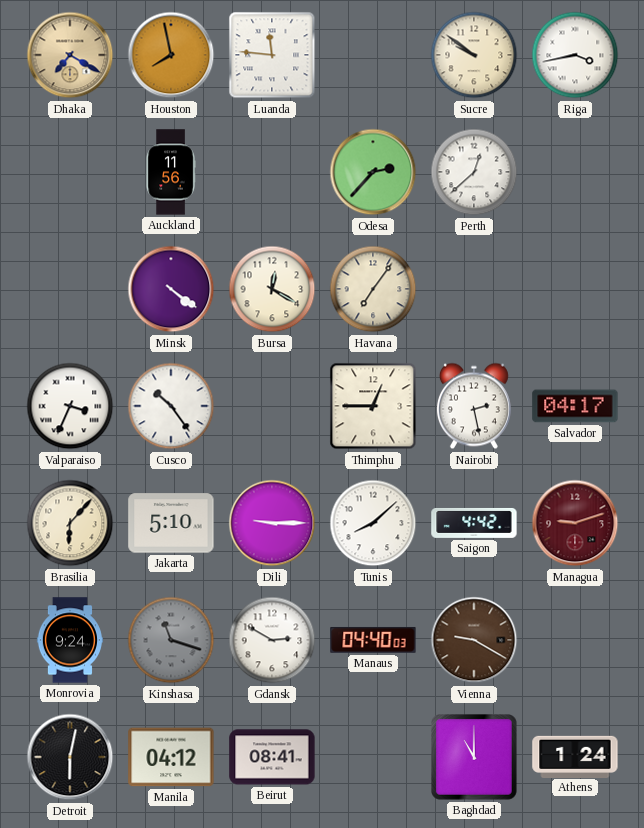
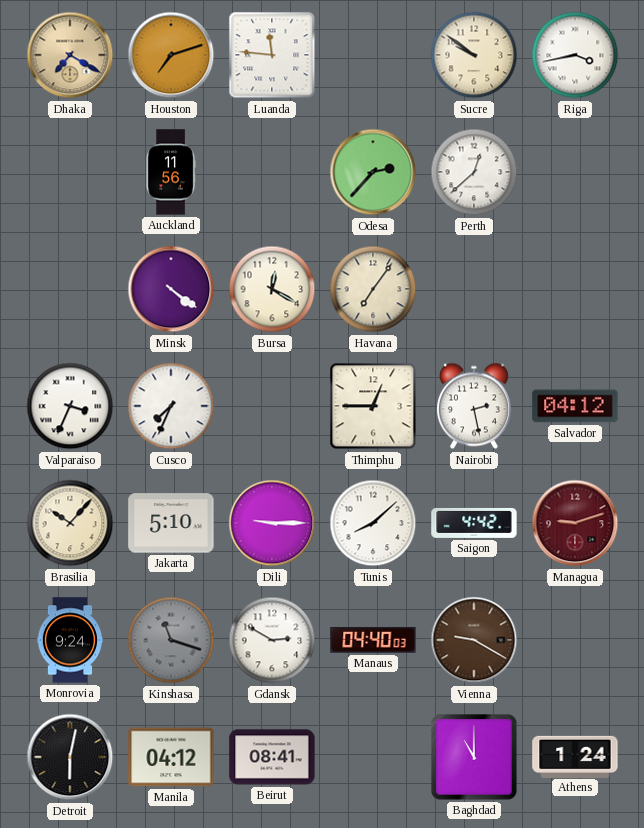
Houston: 7:58 -> 7:12
Cusco: 10:24 -> 7:34
Salvador: 04:17 -> 04:12
Brasilia: 6:07 -> 10:07
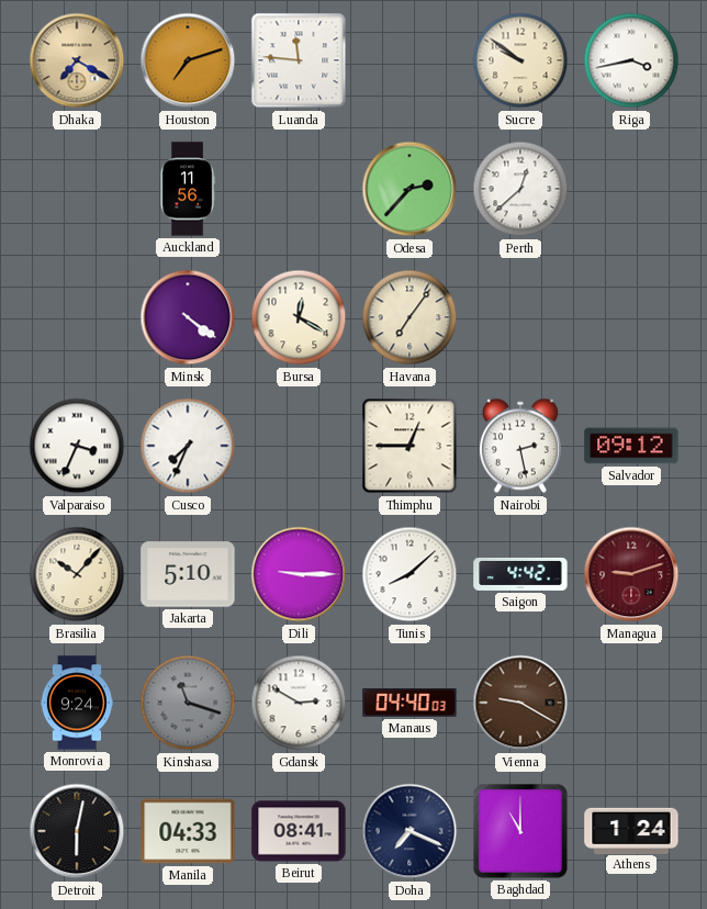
Salvador: 04:12 -> 09:12
Manila: 04:12 -> 04:33
Doha: none -> 7:19
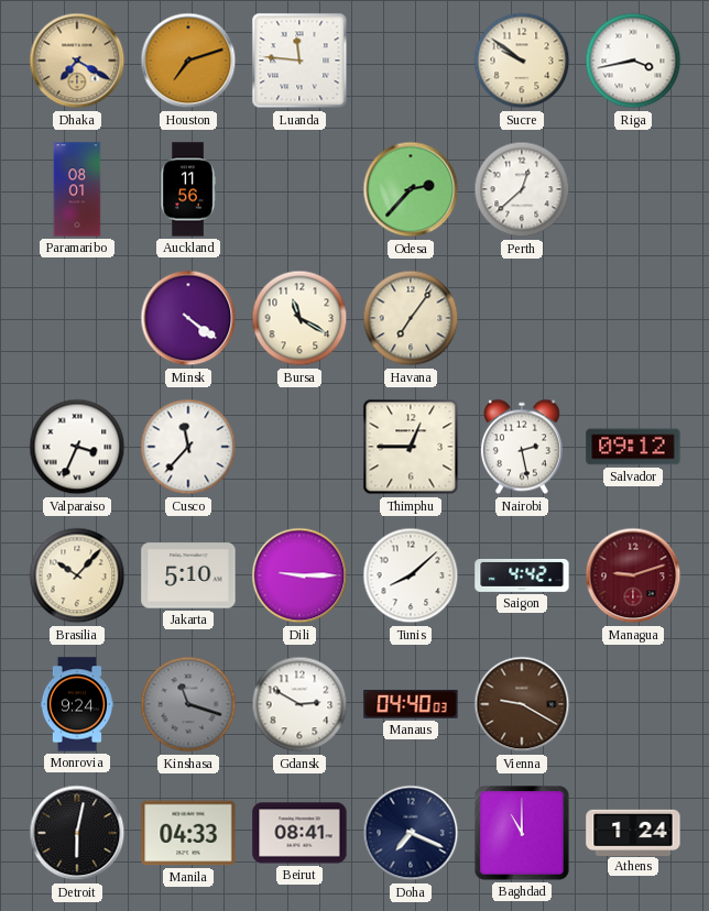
Paramaribo: none -> 08:01
Bursa: 12:20 -> 11:20
Cusco: 7:34 -> 11:37
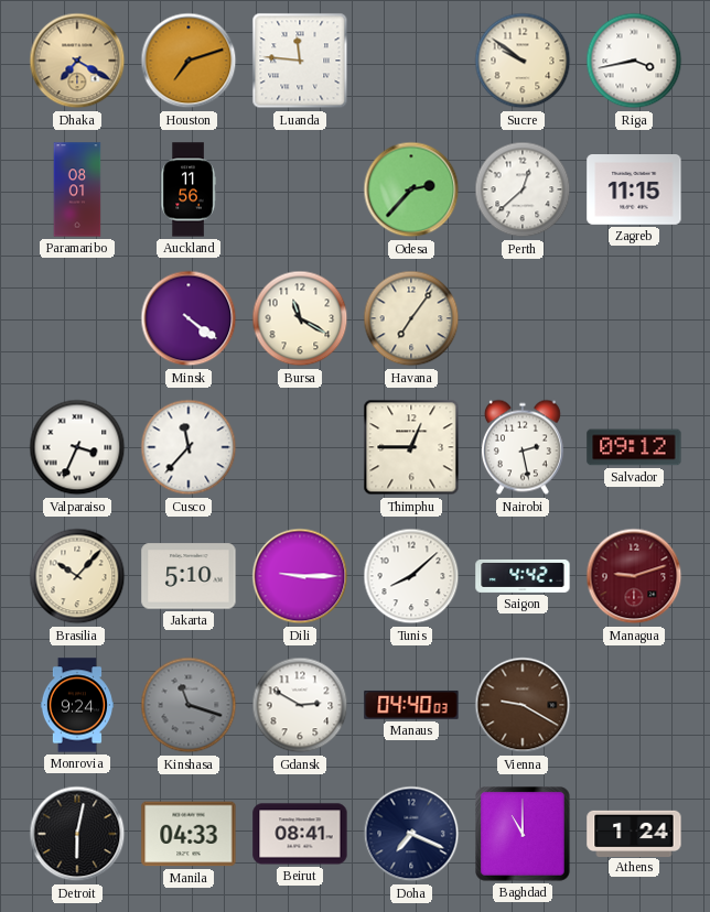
Zagreb: none -> 11:15
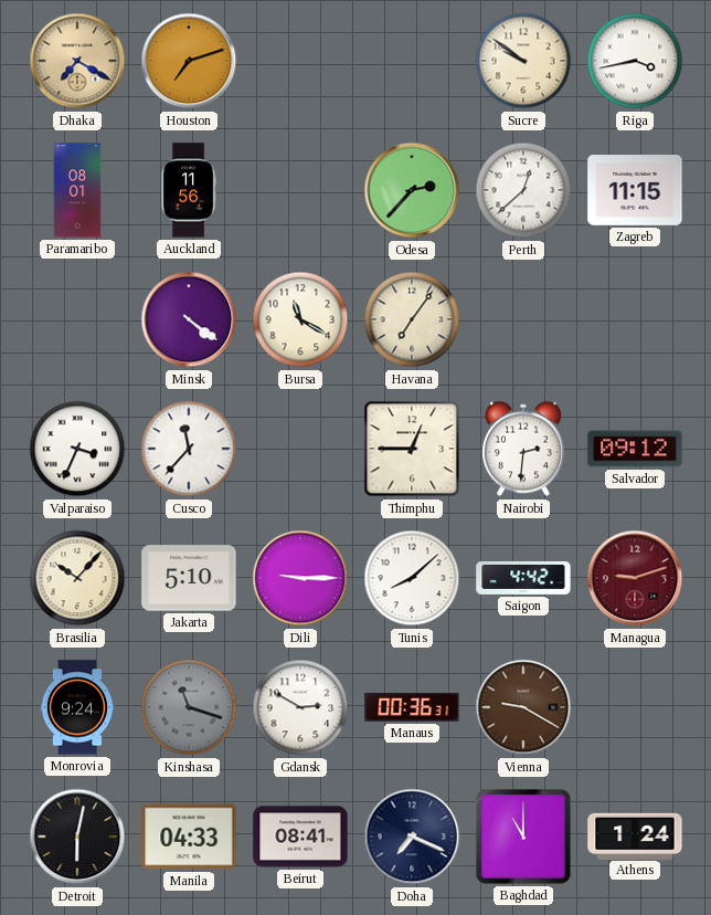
Luanda: 11:46 -> none
Nairobi: 2:28 -> 2:31
Manaus: 04:40 -> 00:36
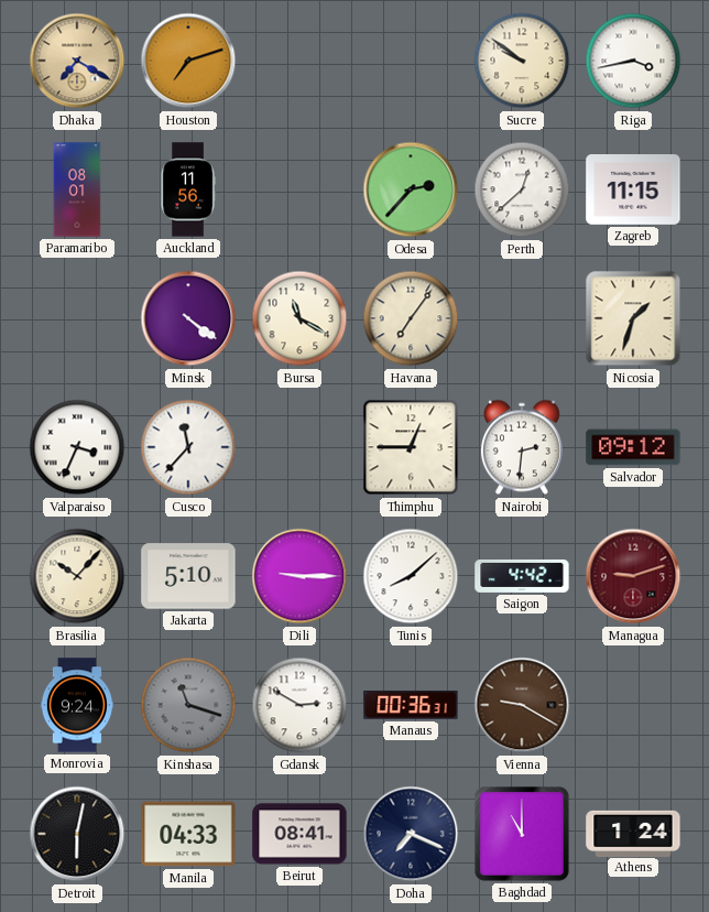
Nicosia: none -> 1:33
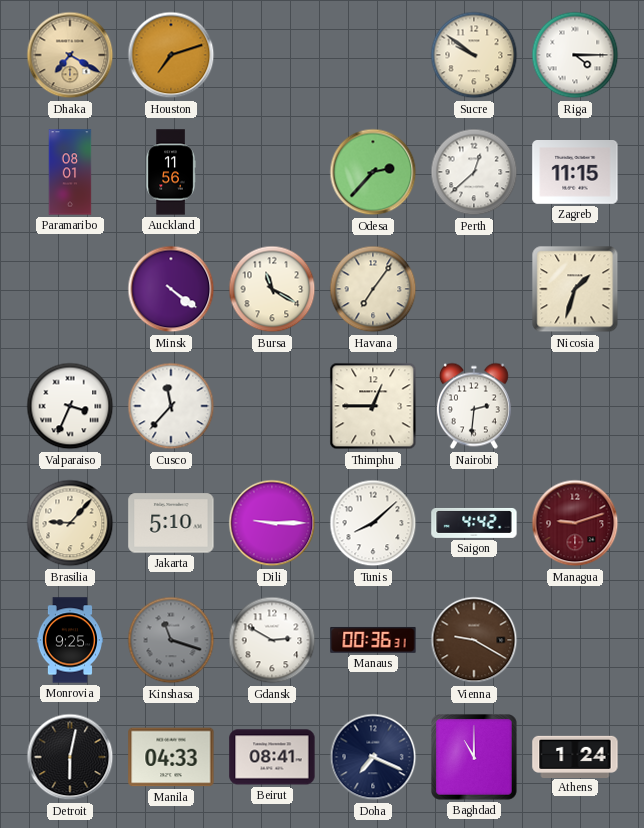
Riga: 3:43 -> 4:15
Salvador: 09:12 -> none
Brasilia: 10:07 -> 9:07
Monrovia: 9:24 -> 9:25
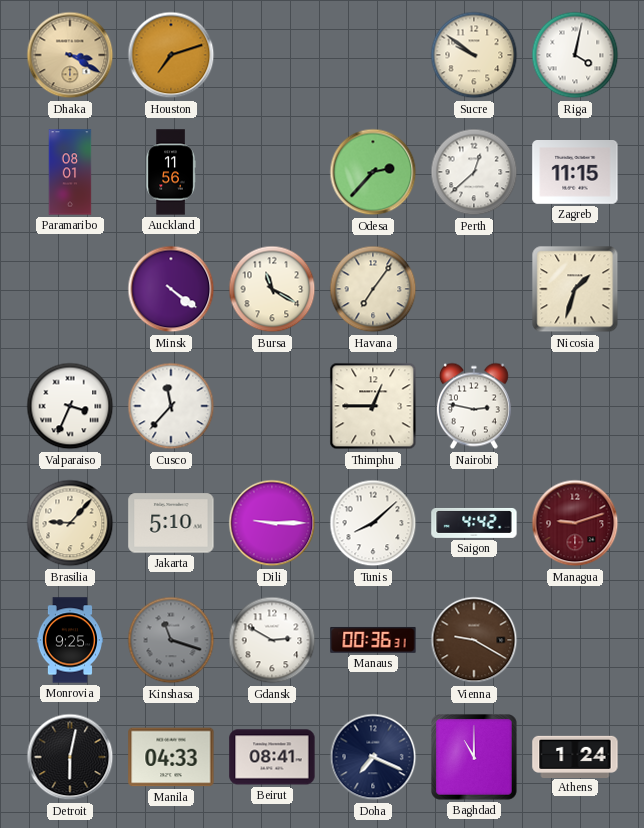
Dhaka: 7:20 -> 3:20
Riga: 4:15 -> 4:02
Nairobi: 2:31 -> 2:47
